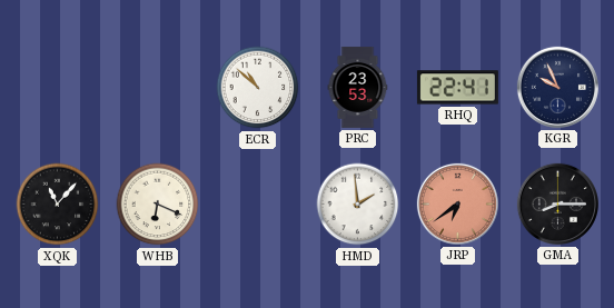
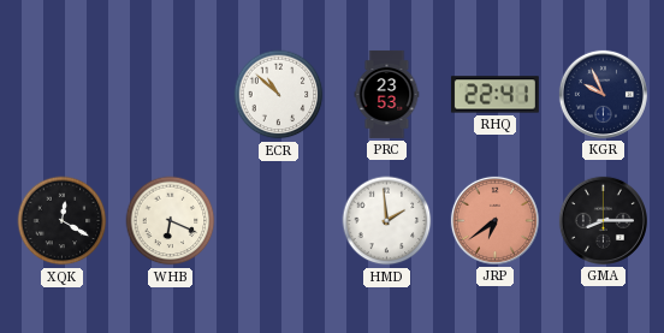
XQK: 11:07 -> 12:20
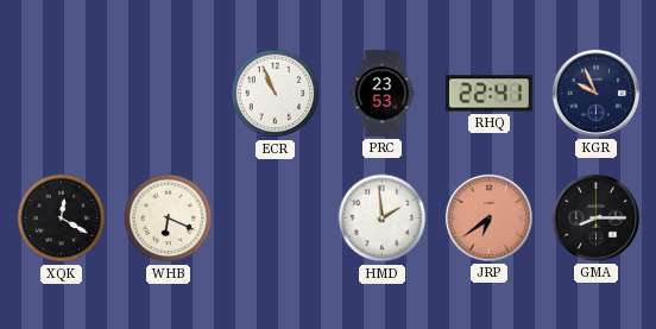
ECR: 10:52 -> 10:56
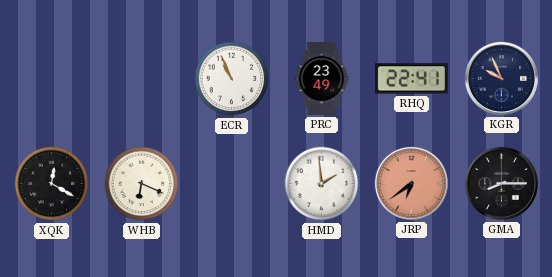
PRC: 23:53 -> 23:49
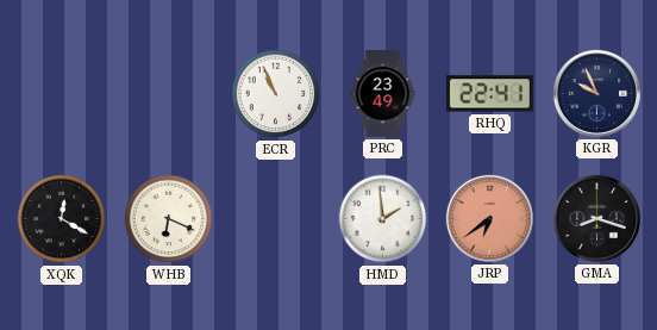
GMA: 8:15 -> 8:18
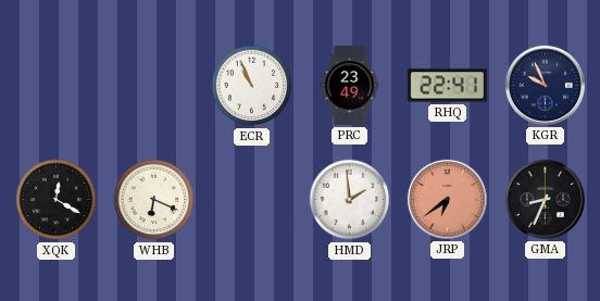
GMA: 8:18 -> 8:34
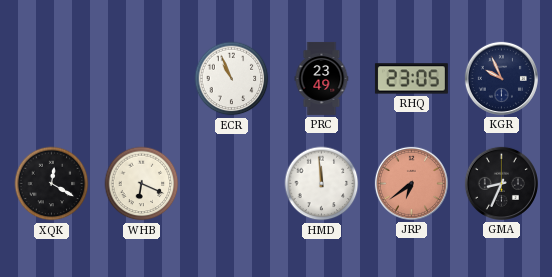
RHQ: 22:41 -> 23:05
HMD: 1:59 -> 11:59
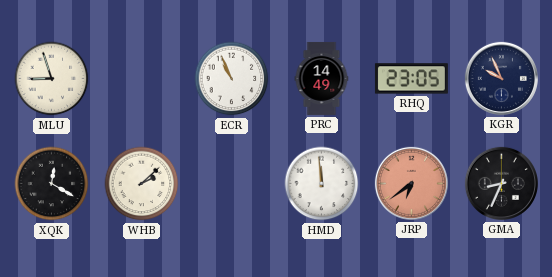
MLU: none -> 8:57
PRC: 23:49 -> 14:49
WHB: 6:19 -> 2:08
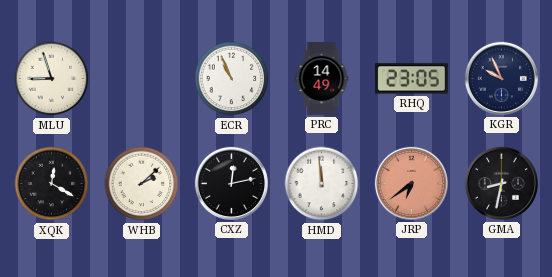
CXZ: none -> 12:13
GMA: 8:34 -> 8:32
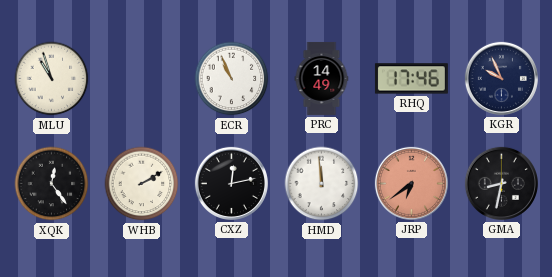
MLU: 8:57 -> 10:57
RHQ: 23:05 -> 17:46
XQK: 12:20 -> 12:24
WHB: 2:08 -> 2:10
